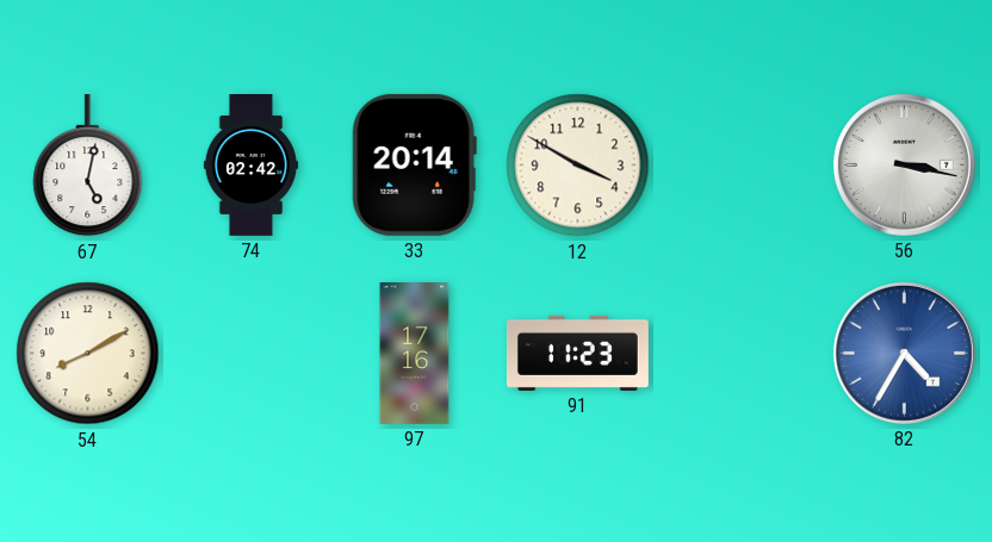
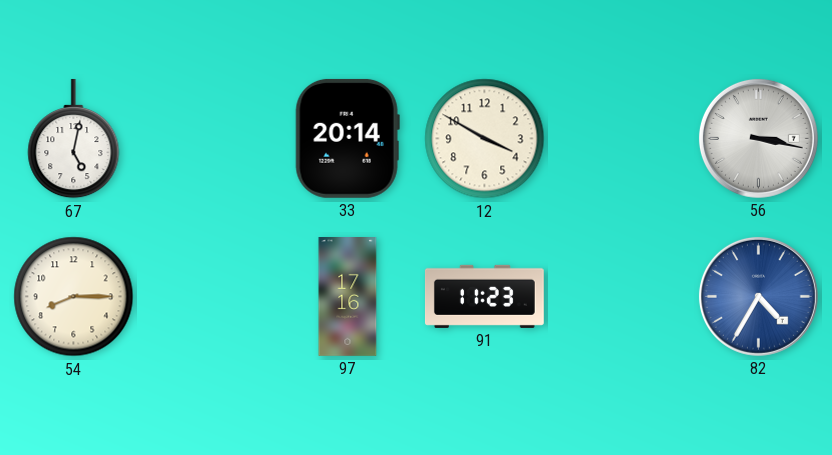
74: 02:42 -> none
54: 8:10 -> 8:15
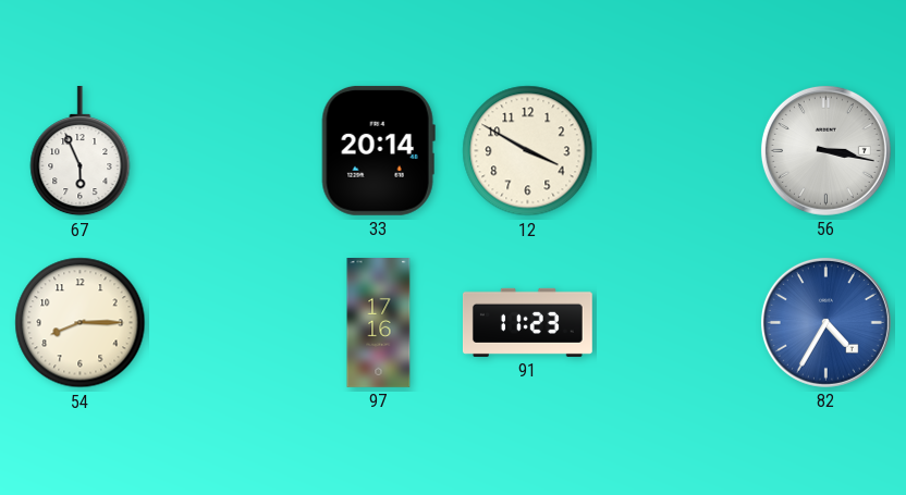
67: 5:02 -> 5:56
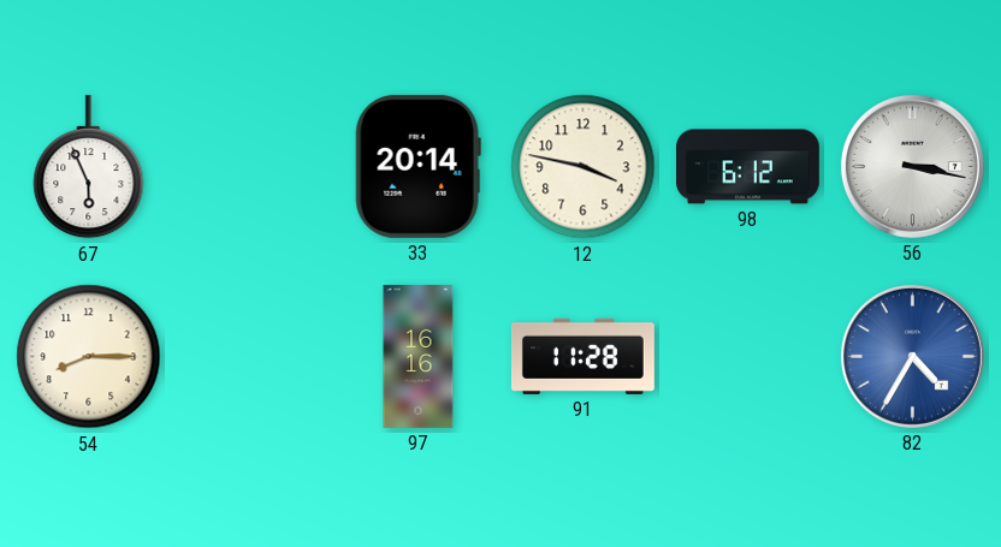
12: 3:50 -> 3:47
98: none -> 6:12
97: 17:16 -> 16:16
91: 11:23 -> 11:28
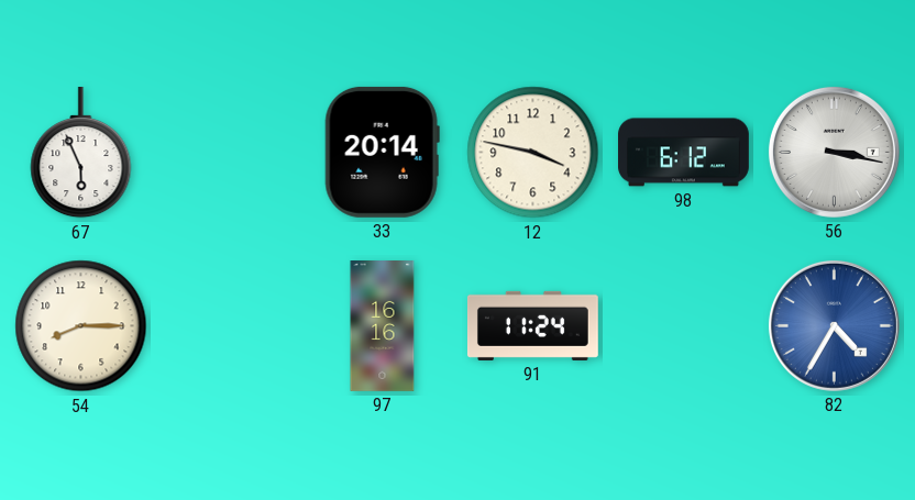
91: 11:28 -> 11:24
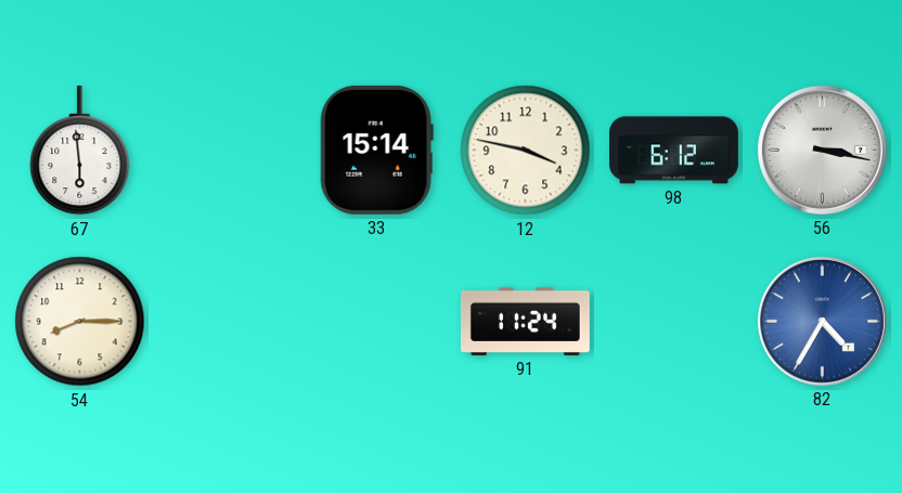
67: 5:56 -> 5:59
33: 20:14 -> 15:14
97: 16:16 -> none
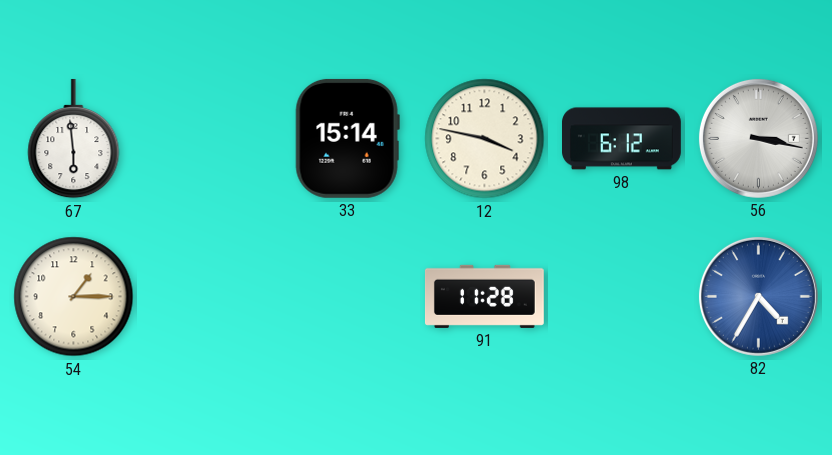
54: 8:15 -> 1:15
91: 11:24 -> 11:28
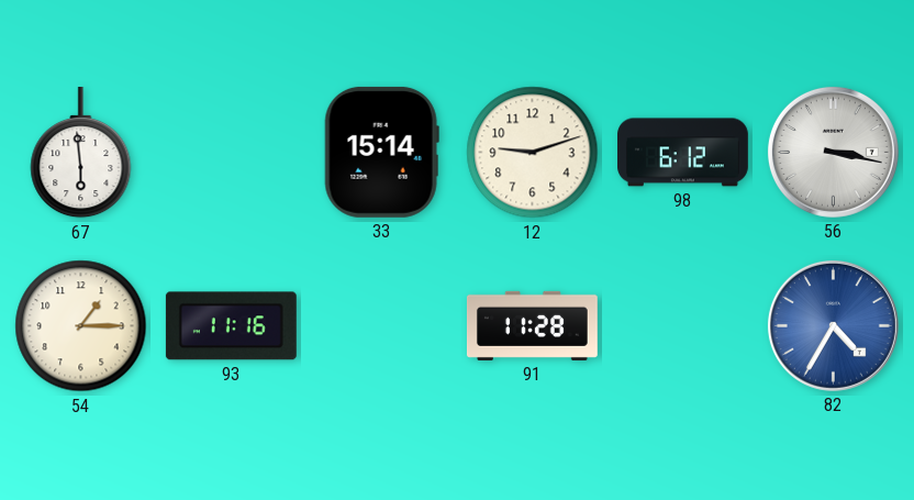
12: 3:47 -> 9:12
93: none -> 11:16
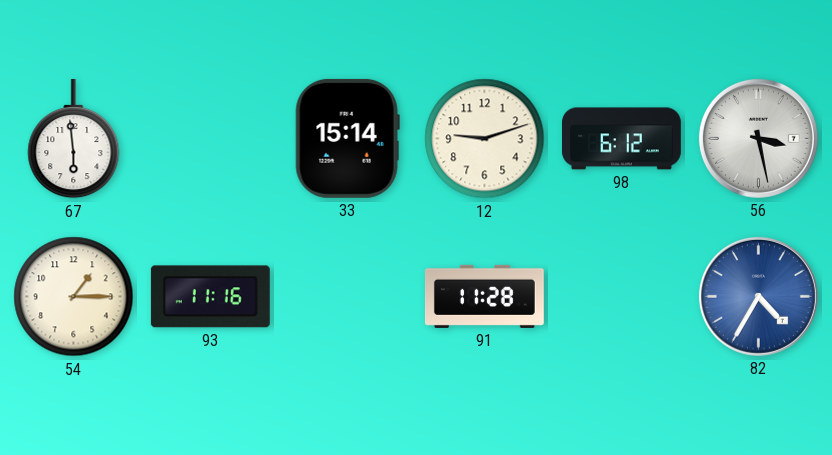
56: 3:17 -> 3:28
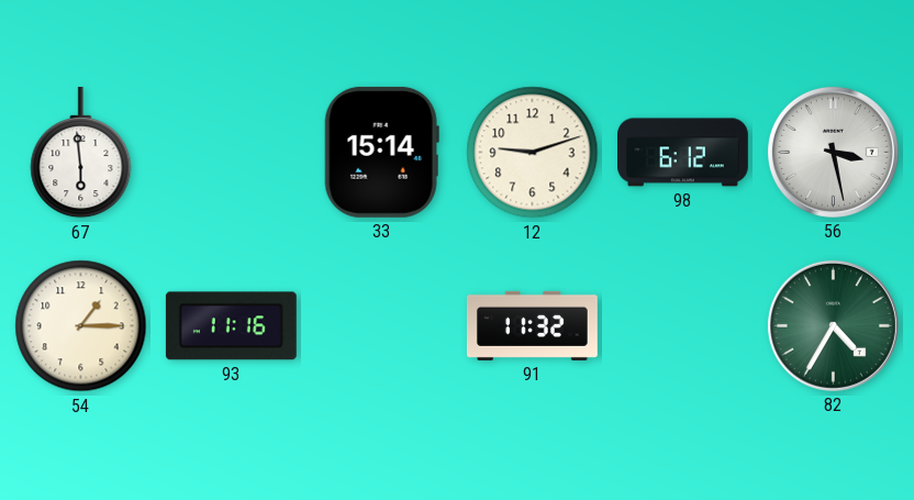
91: 11:28 -> 11:32
82 dial: blue -> green
